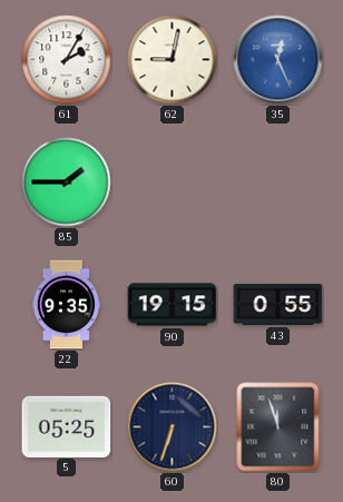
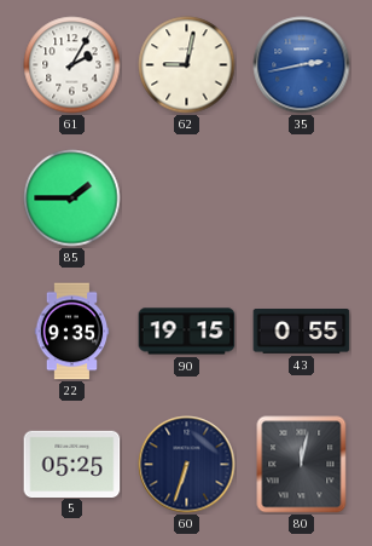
35: 12:26 -> 2:43
80: 11:57 -> 12:02
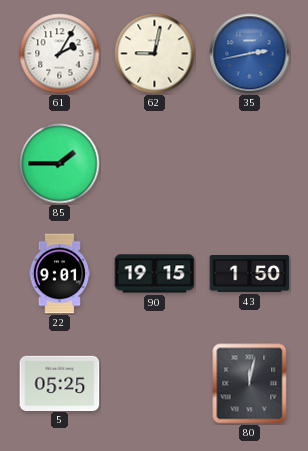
22: 9:35 -> 9:01
43: 0:55 -> 1:50
60: 6:33 -> none
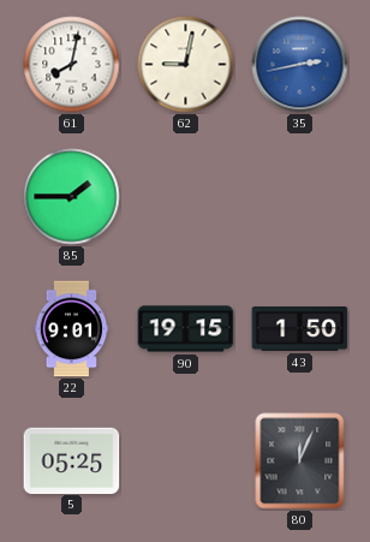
61: 2:05 -> 8:02
80: 12:02 -> 12:04
